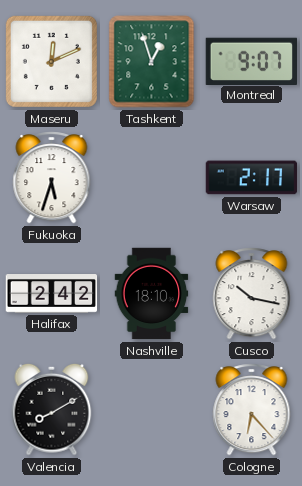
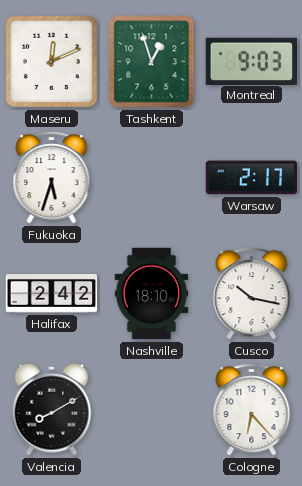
Montreal: 9:07 -> 9:03
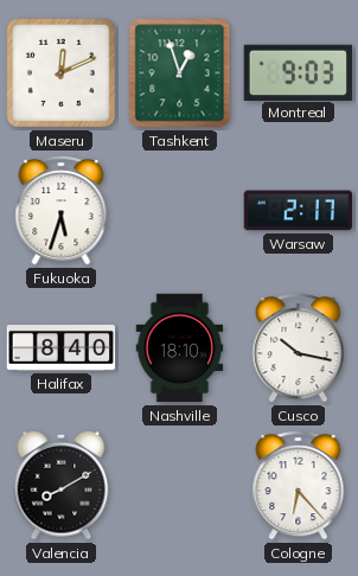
Halifax: 2:42 -> 8:40
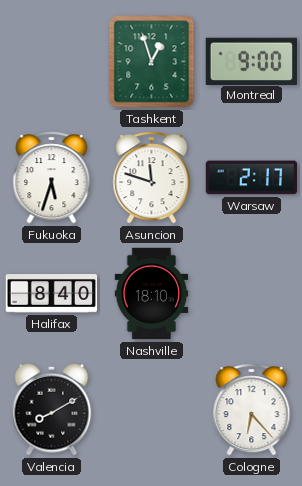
Maseru: 12:11 -> none
Montreal: 9:03 -> 9:00
Asuncion: none -> 11:48
Cusco: 10:17 -> none
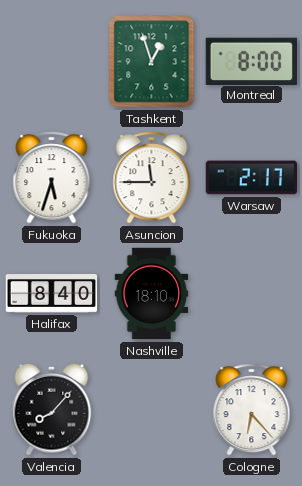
Montreal: 9:00 -> 8:00
Asuncion: 11:48 -> 11:45
Valencia: 8:10 -> 8:07
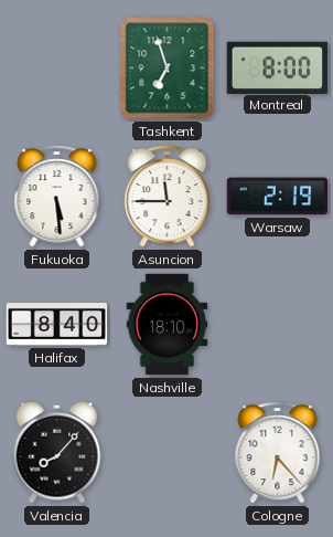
Tashkent: 12:57 -> 6:57
Fukuoka: 5:33 -> 5:29
Warsaw: 2:17 -> 2:19
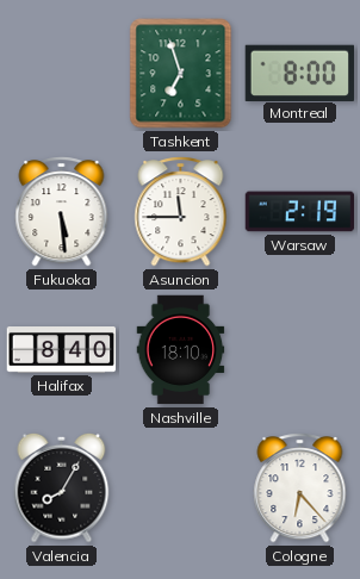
Valencia: 8:07 -> 8:05
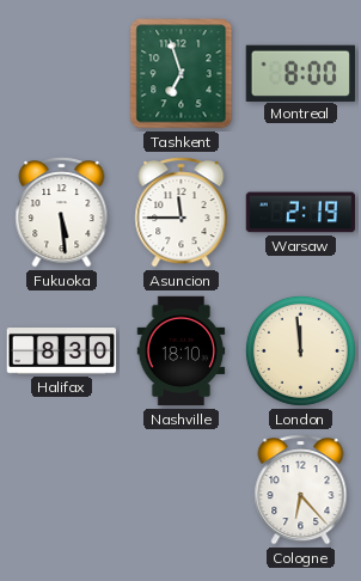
Halifax: 8:40 -> 8:30
London: none -> 11:59
Valencia: 8:05 -> none
